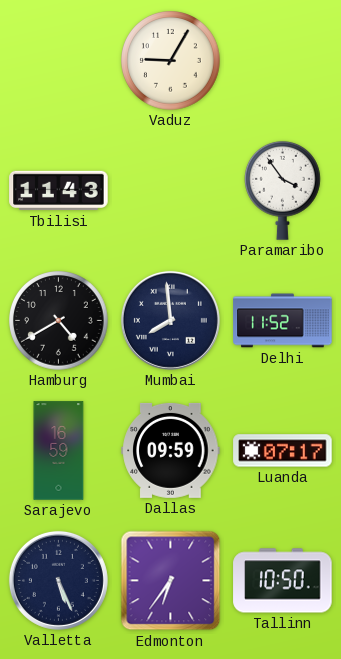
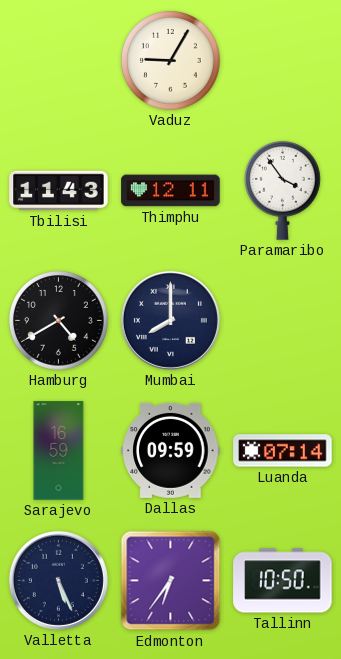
Thimphu: none -> 12:11
Mumbai: 7:59 -> 8:00
Delhi: 11:52 -> none
Luanda: 07:17 -> 07:14
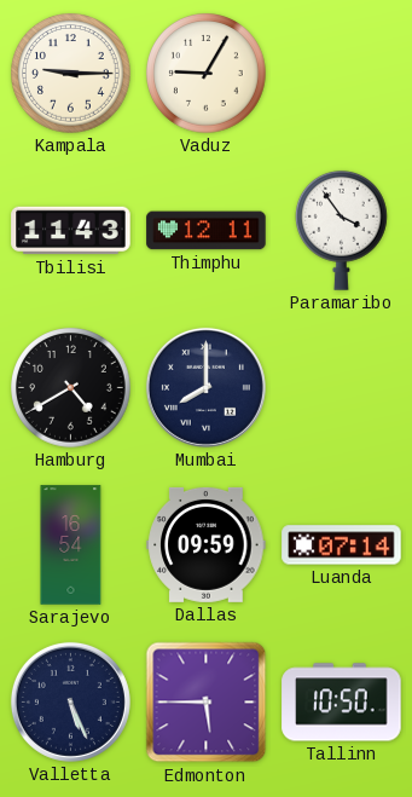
Kampala: none -> 9:15
Sarajevo: 16:59 -> 16:54
Edmonton: 6:36 -> 5:45
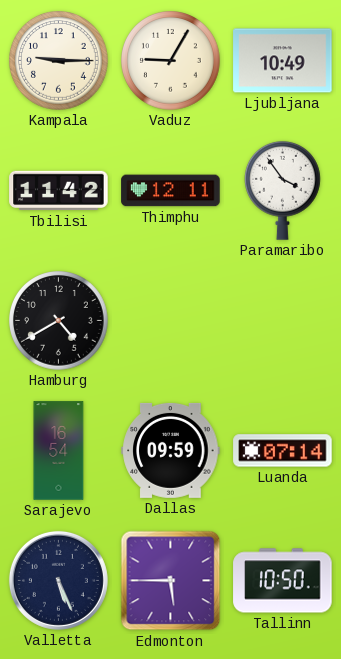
Ljubljana: none -> 10:49
Tbilisi: 11:43 -> 11:42
Mumbai: 8:00 -> none
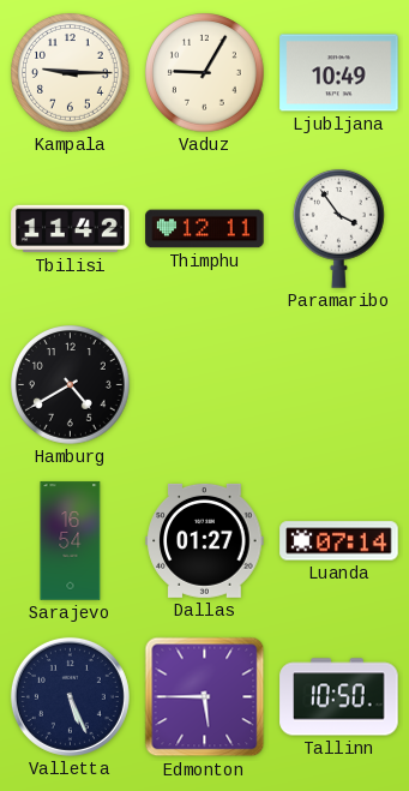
Dallas: 09:59 -> 01:27
